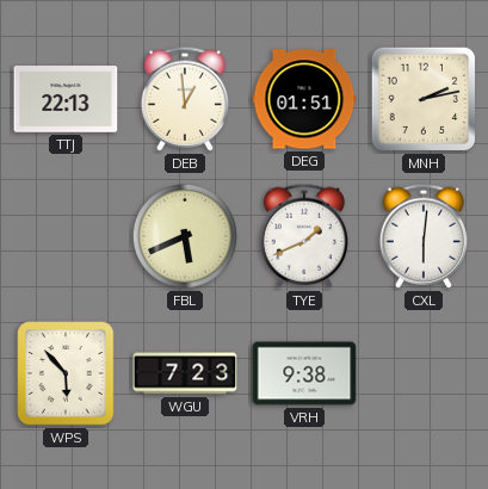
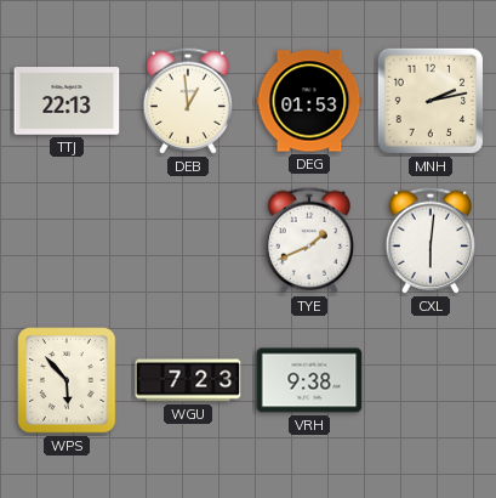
DEG: 01:51 -> 01:53
FBL: 5:41 -> none
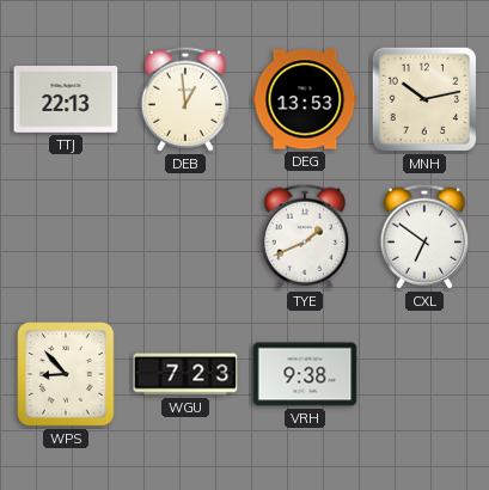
DEG: 01:53 -> 13:53
MNH: 2:13 -> 10:13
CXL: 6:01 -> 6:51
WPS: 5:53 -> 8:53
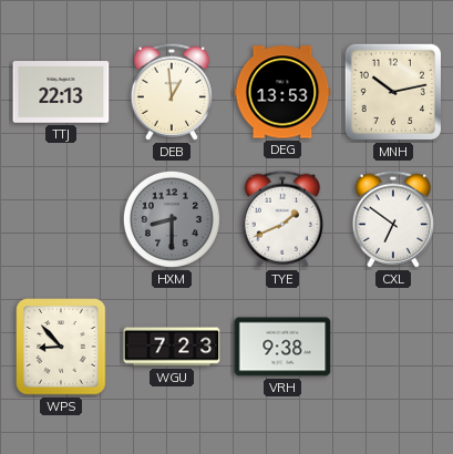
HXM: none -> 8:30
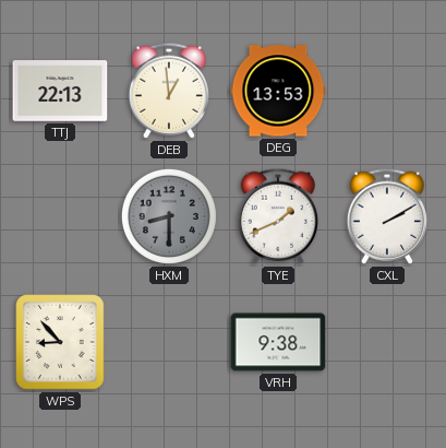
MNH: 10:13 -> none
CXL: 6:51 -> 2:10
WGU: 7:23 -> none
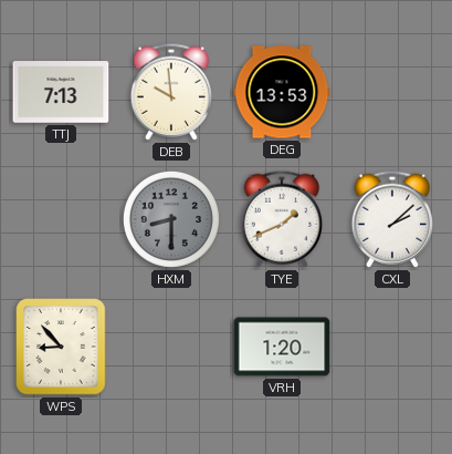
TTJ: 22:13 -> 7:13
DEB: 12:59 -> 9:59
CXL: 2:10 -> 2:08
VRH: 9:38 -> 1:20
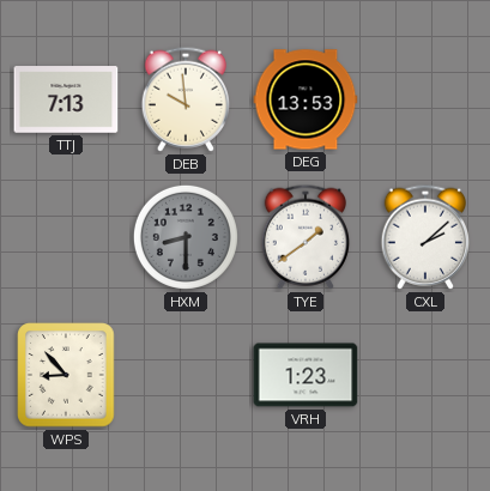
TYE: 1:41 -> 1:39
VRH: 1:20 -> 1:23
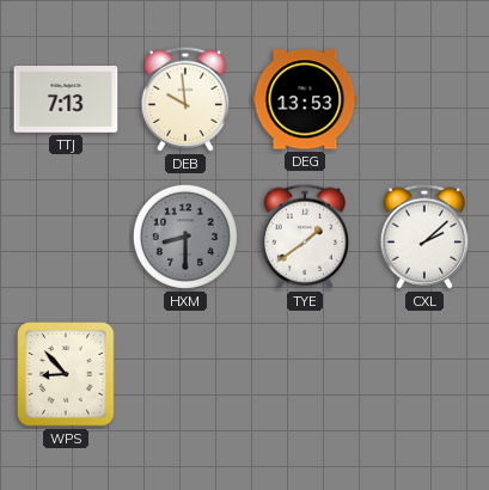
VRH: 1:23 -> none
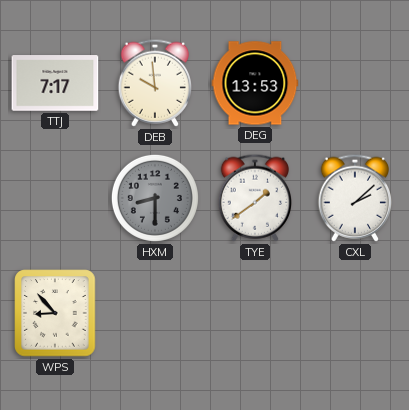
TTJ: 7:13 -> 7:17
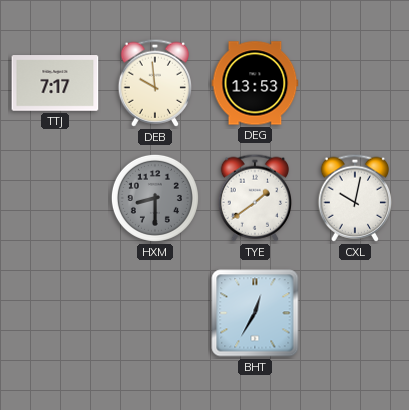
CXL: 2:08 -> 10:02
WPS: 8:53 -> none
BHT: none -> 12:35
